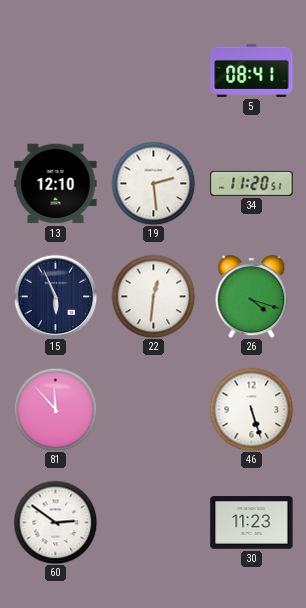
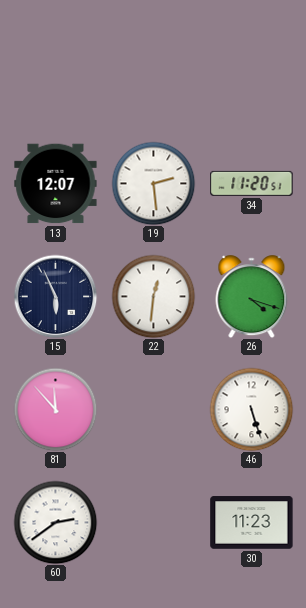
5: 08:41 -> none
13: 12:10 -> 12:07
60: 2:51 -> 2:39
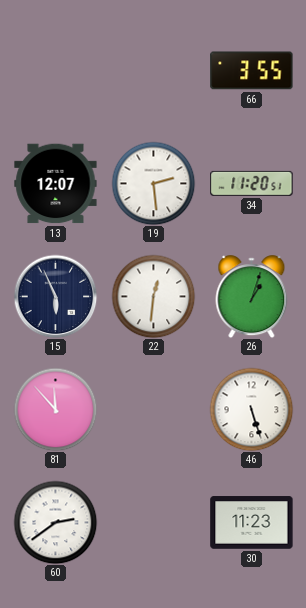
66: none -> 3:55
26: 4:18 -> 1:03
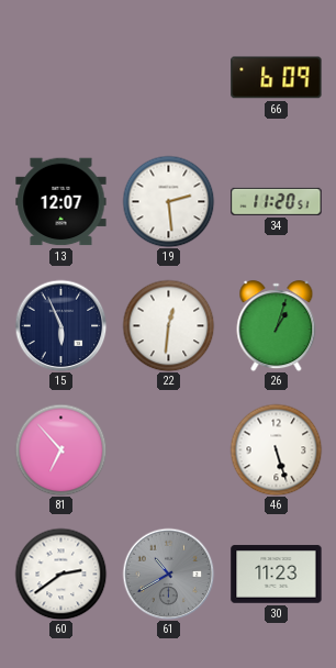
66: 3:55 -> 6:09
81: 11:53 -> 6:53
61: none -> 10:40
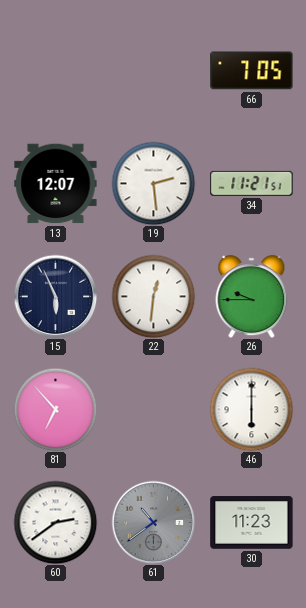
66: 6:09 -> 7:05
34: 11:20 -> 11:21
26: 1:03 -> 9:45
46: 5:27 -> 6:00
61: 10:40 -> 10:39
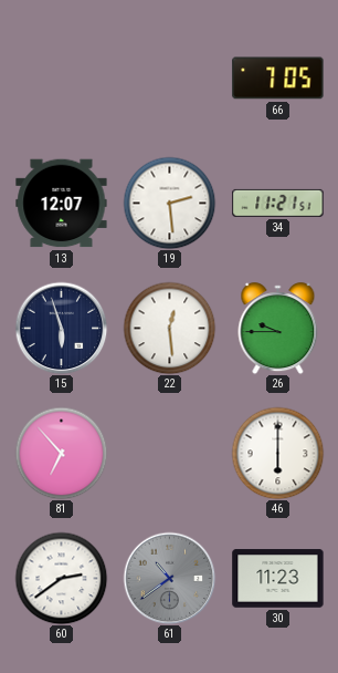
15: 5:56 -> 5:57
22: 12:31 -> 12:29
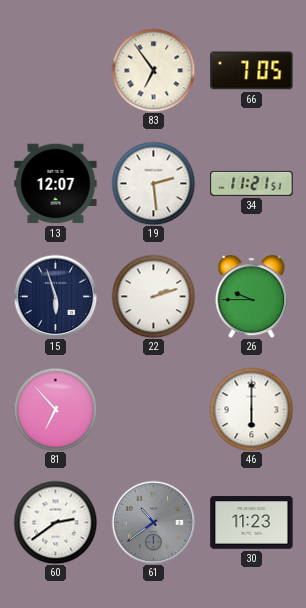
83: none -> 6:54
22: 12:29 -> 2:12
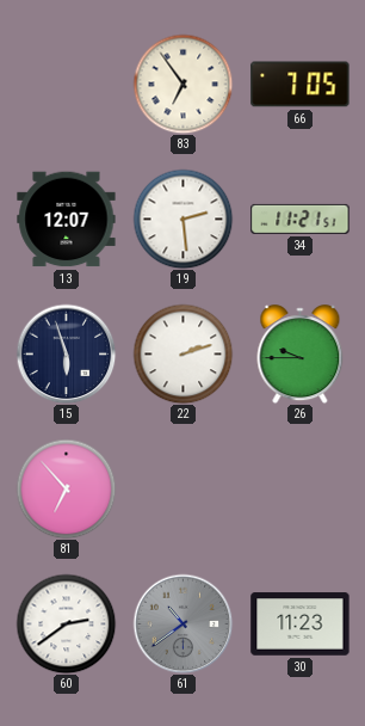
46: 6:00 -> none
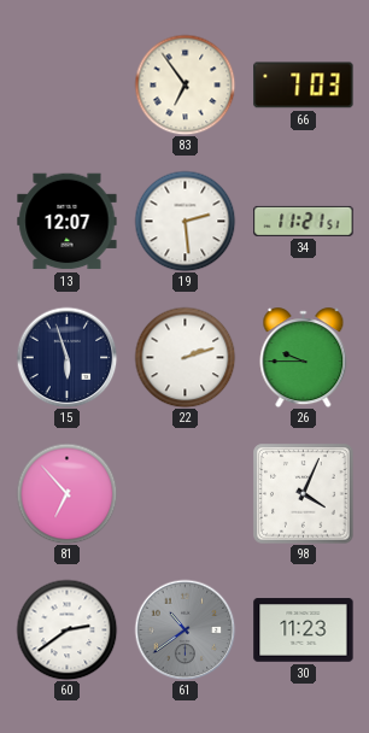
66: 7:05 -> 7:03
98: none -> 4:04
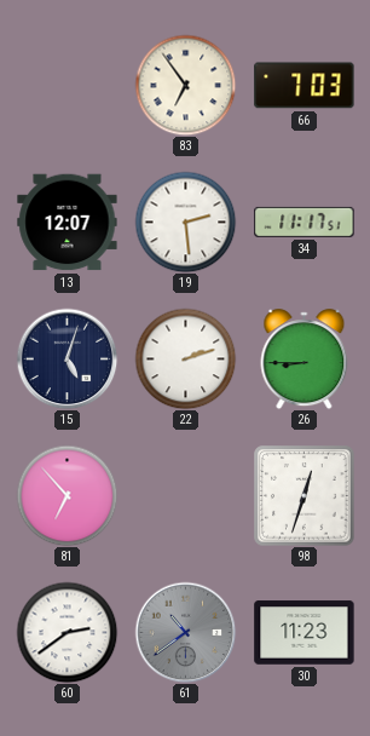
34: 11:21 -> 11:17
15: 5:57 -> 5:03
26: 9:45 -> 8:45
98: 4:04 -> 12:33
